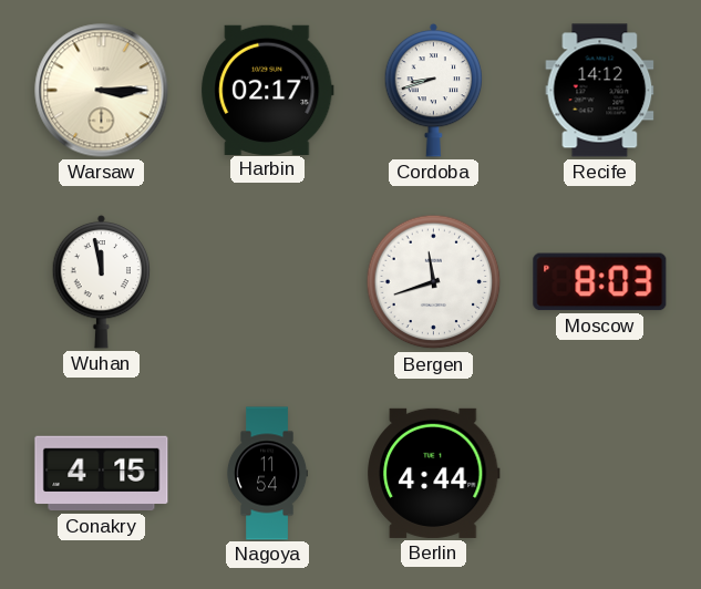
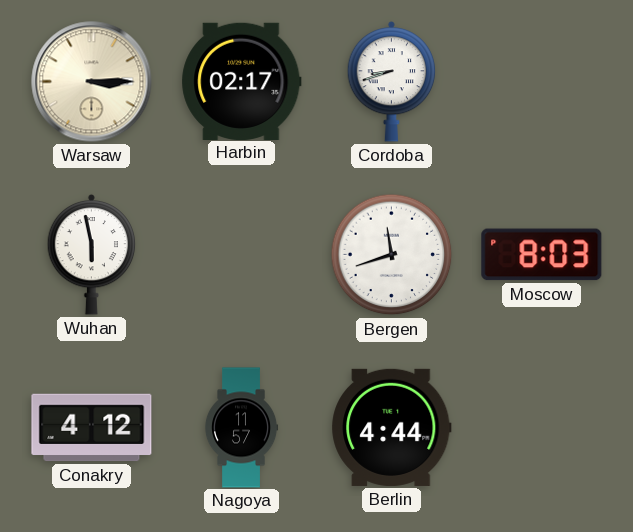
Recife: 14:12 -> none
Wuhan: 11:58 -> 5:58
Conakry: 4:15 -> 4:12
Nagoya: 11:54 -> 11:57
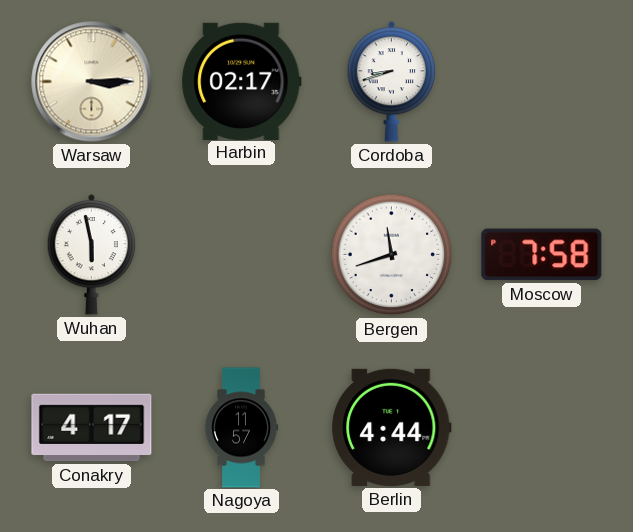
Moscow: 8:03 -> 7:58
Conakry: 4:12 -> 4:17
